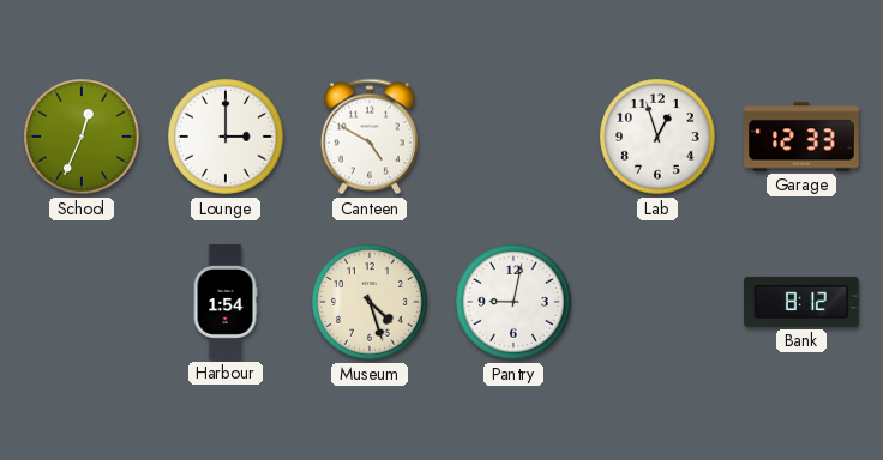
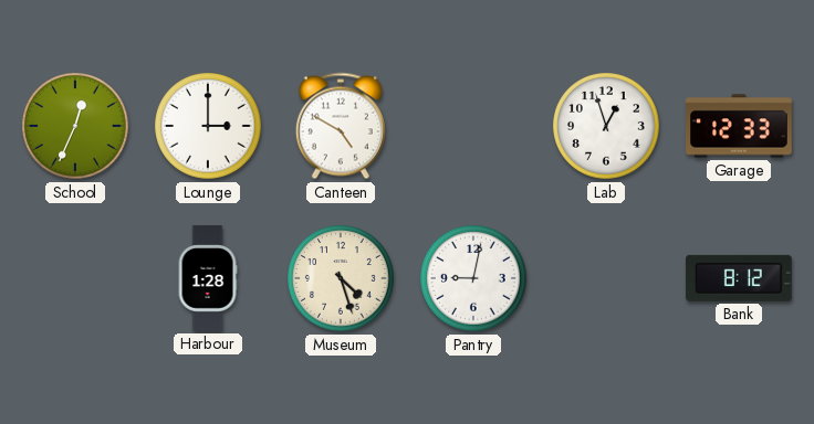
Harbour: 1:54 -> 1:28
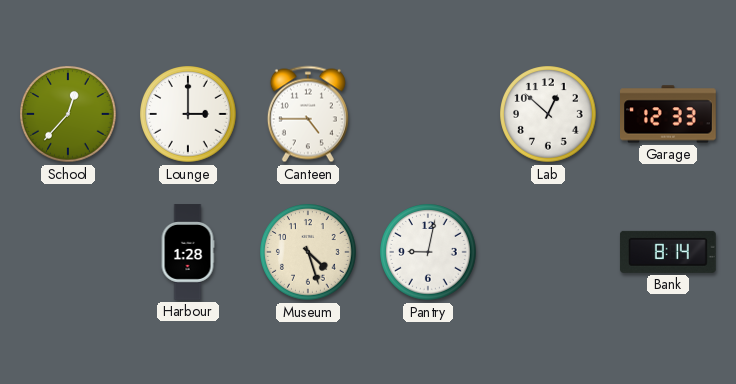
School: 12:34 -> 12:37
Canteen: 4:50 -> 4:45
Lab: 12:57 -> 12:52
Bank: 8:12 -> 8:14
